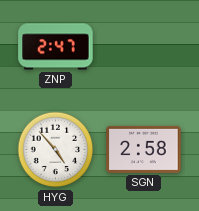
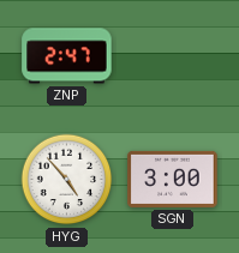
SGN: 2:58 -> 3:00
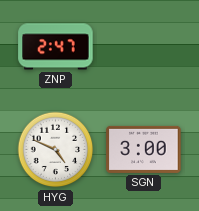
HYG: 4:53 -> 4:49
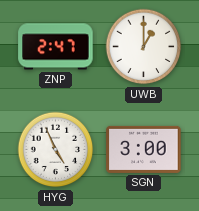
UWB: none -> 1:00
HYG: 4:49 -> 4:56
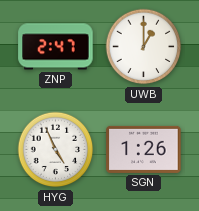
SGN: 3:00 -> 1:26
